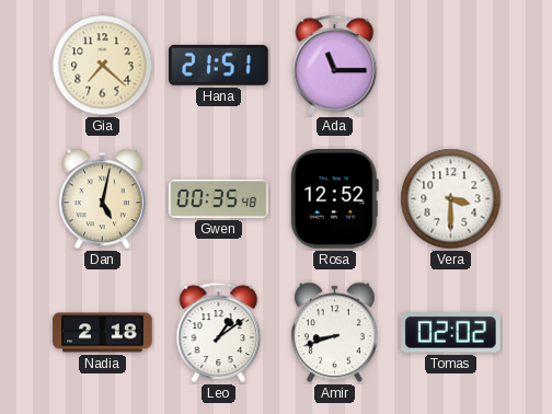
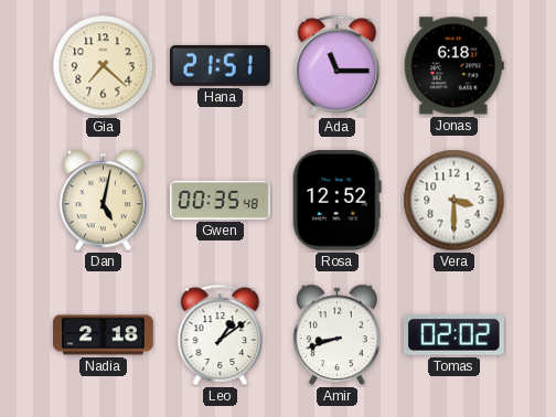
Jonas: none -> 6:18
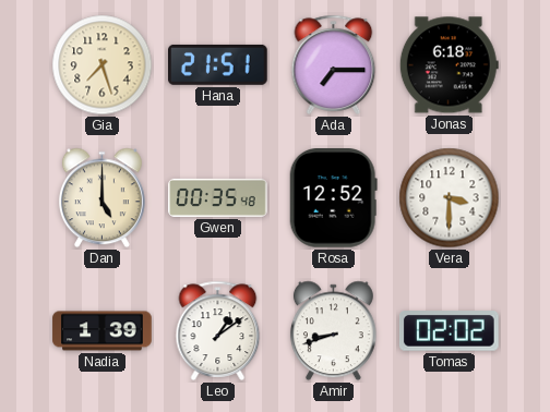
Gia: 7:22 -> 7:27
Ada: 11:15 -> 7:15
Dan: 5:02 -> 5:00
Nadia: 2:18 -> 1:39
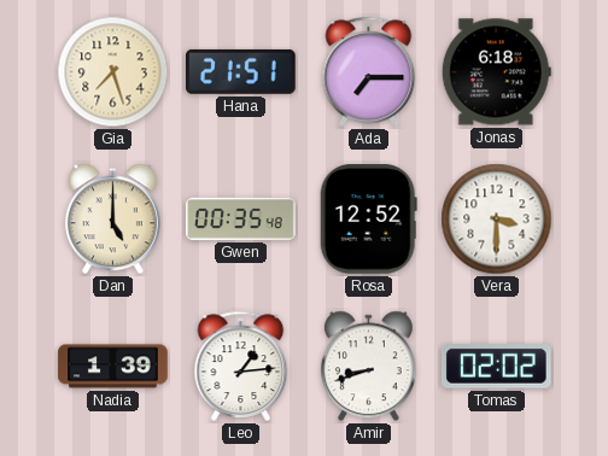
Leo: 1:09 -> 1:14
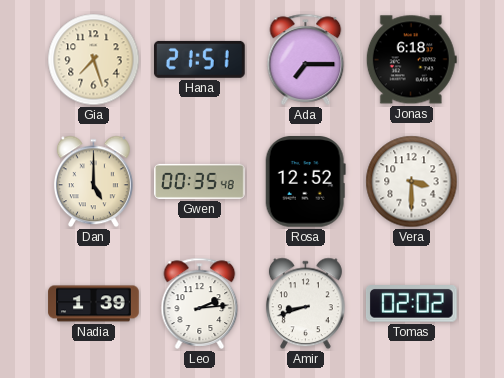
Leo: 1:14 -> 2:14
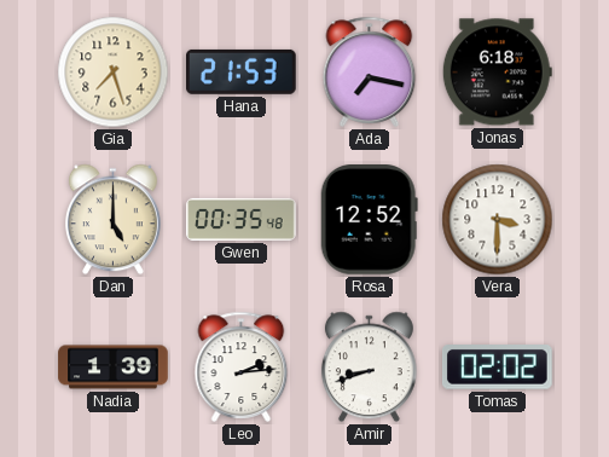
Hana: 21:51 -> 21:53
Ada: 7:15 -> 7:17
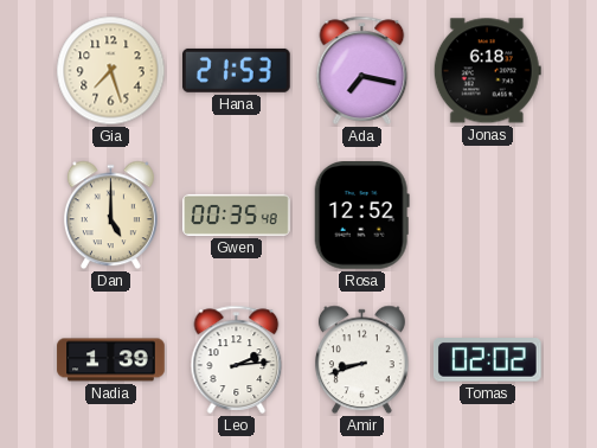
Vera: 3:30 -> none
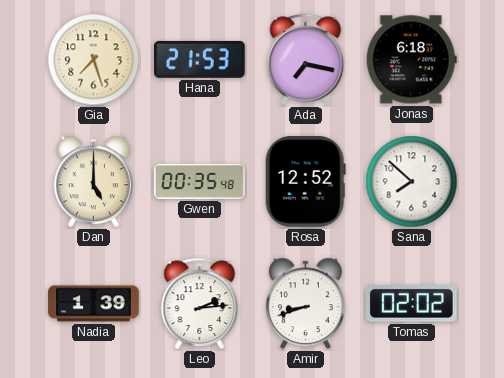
Sana: none -> 7:52
